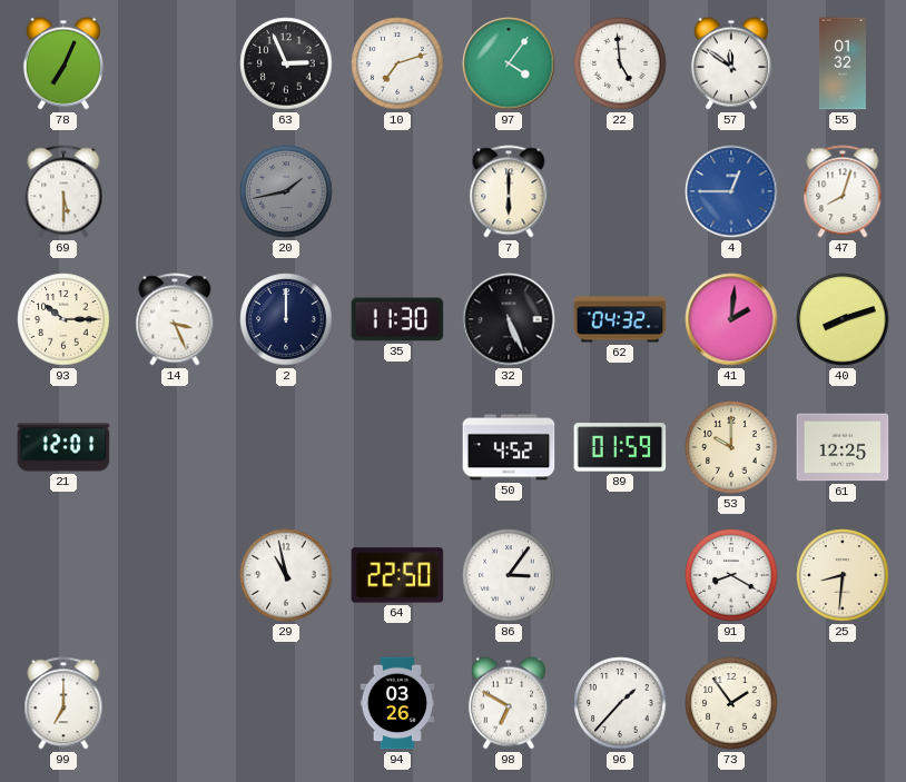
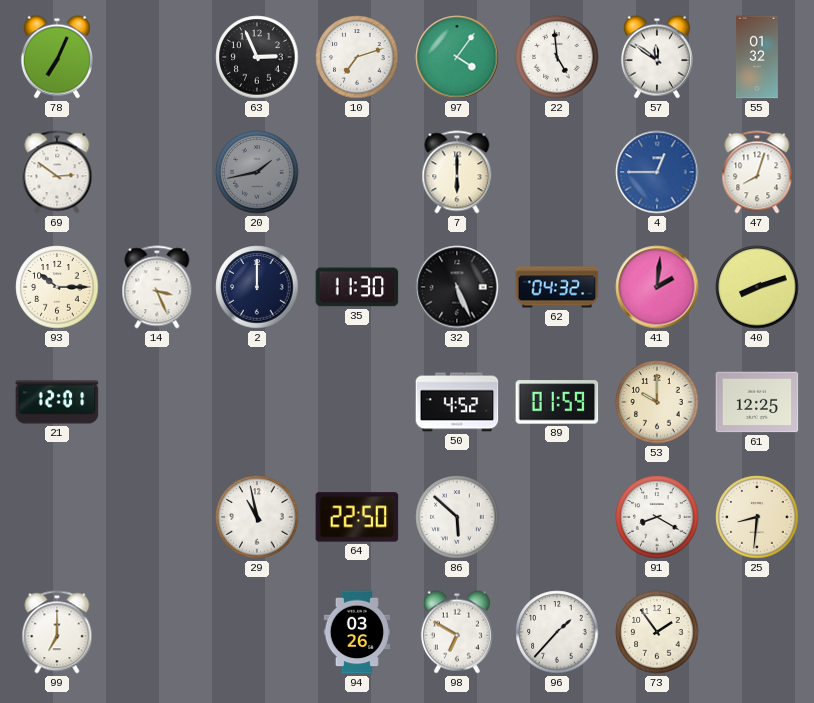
69: 5:30 -> 2:51
86: 3:06 -> 5:52
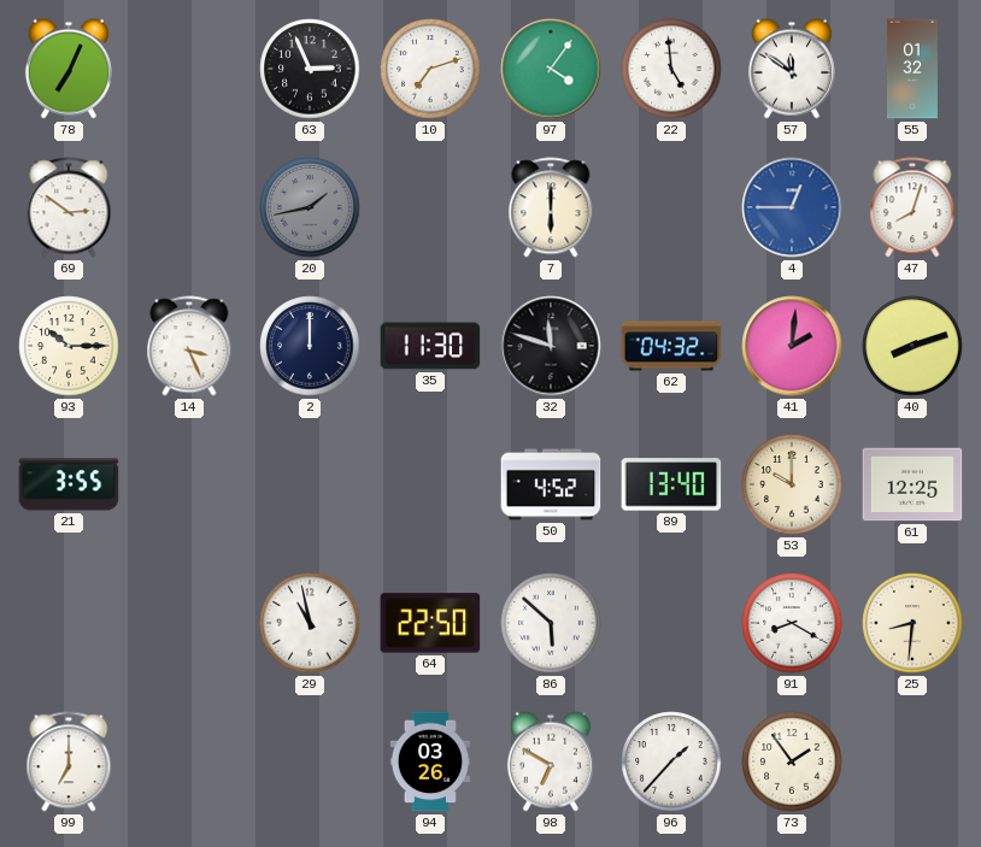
32: 5:26 -> 11:48
21: 12:01 -> 3:55
89: 01:59 -> 13:40
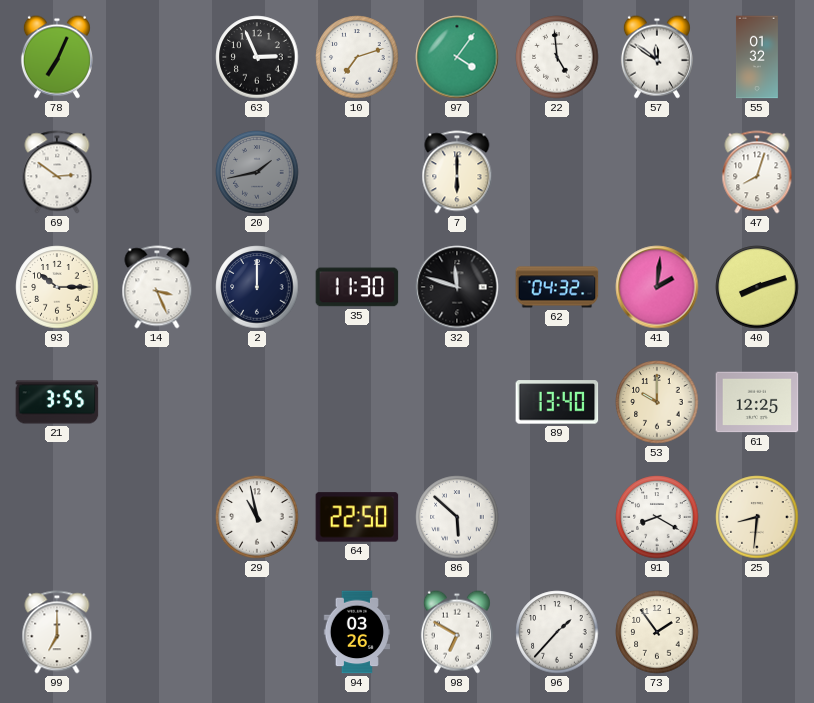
4: 12:45 -> none
50: 4:52 -> none
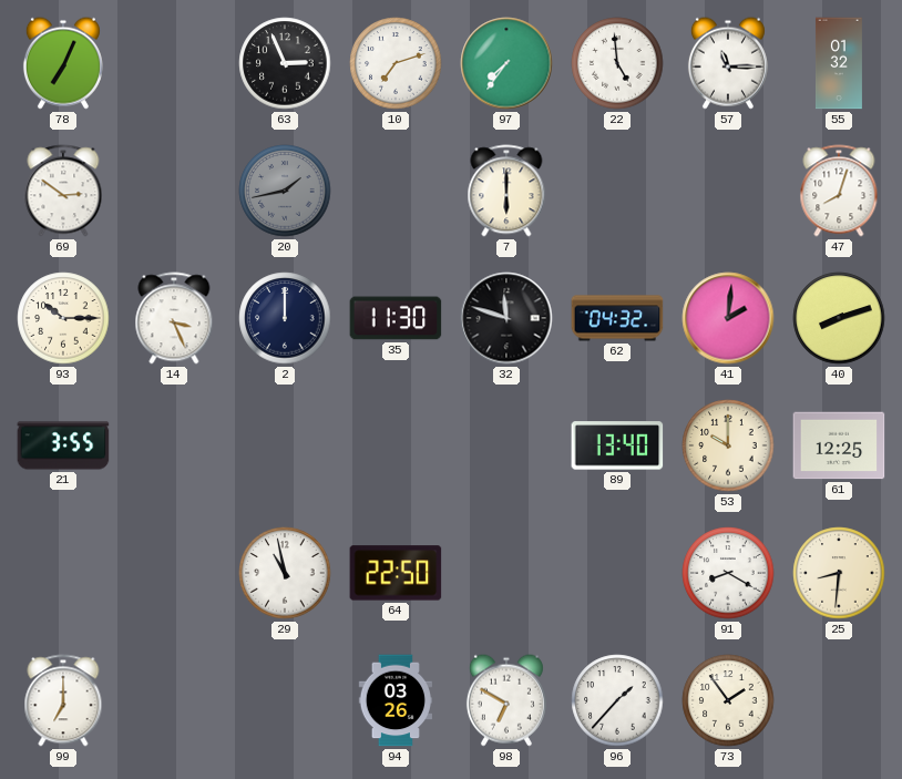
97: 4:06 -> 7:36
57: 11:51 -> 11:15
86: 5:52 -> none
